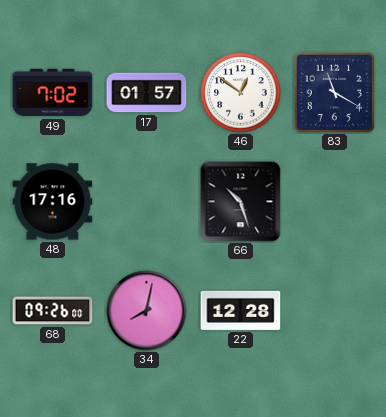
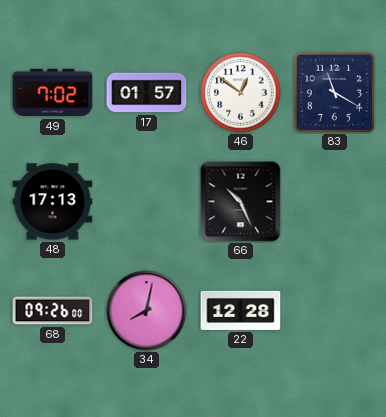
48: 17:16 -> 17:13
66: 10:27 -> 10:26
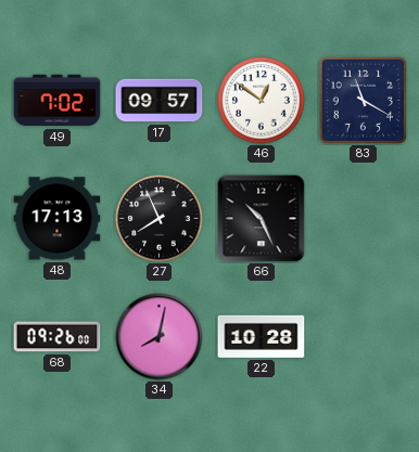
17: 01:57 -> 09:57
27: none -> 7:56
22: 12:28 -> 10:28
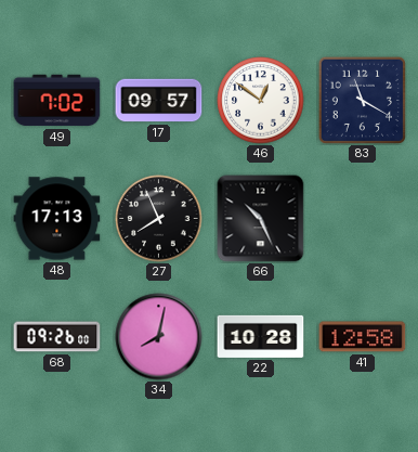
41: none -> 12:58
